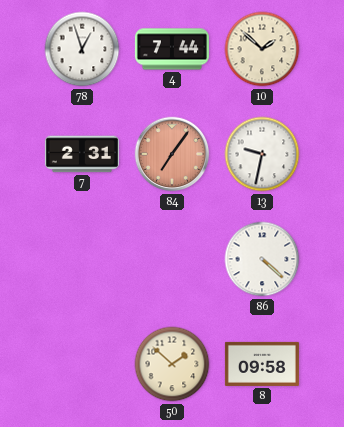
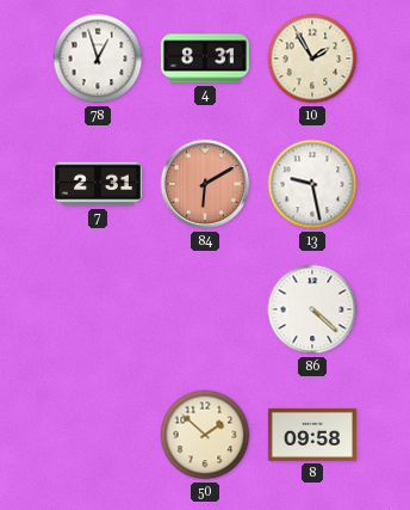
4: 7:44 -> 8:31
10: 1:52 -> 1:55
84: 7:06 -> 6:10
13: 9:32 -> 9:28
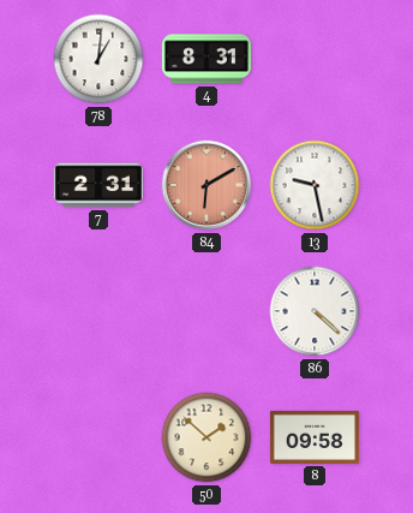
78: 12:57 -> 1:01
10: 1:55 -> none
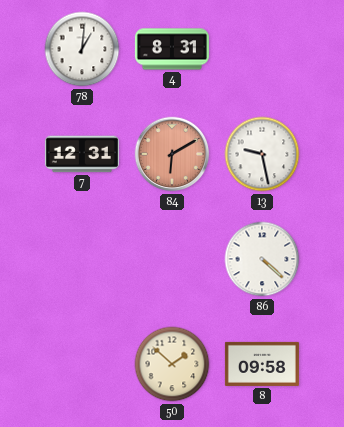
7: 2:31 -> 12:31
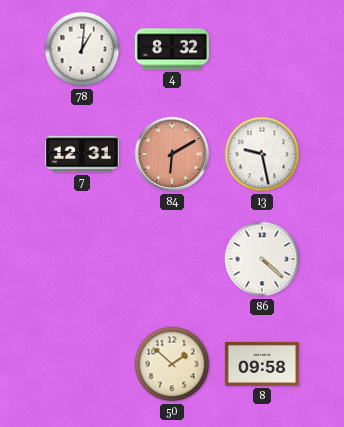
4: 8:31 -> 8:32
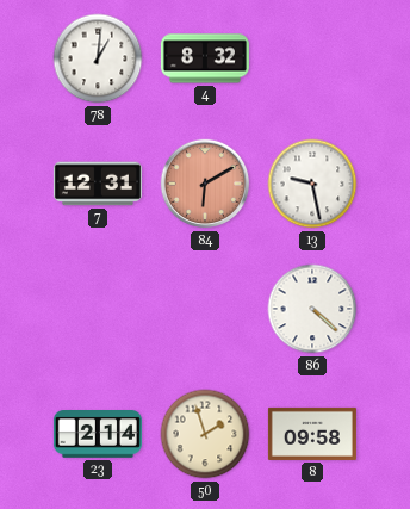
23: none -> 2:14
50: 1:52 -> 1:57
